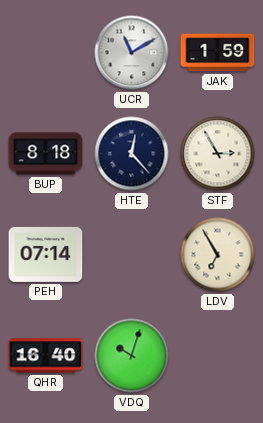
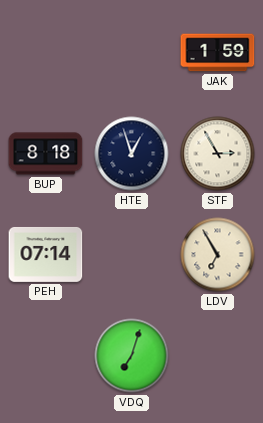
UCR: 11:10 -> none
HTE: 12:23 -> 12:57
QHR: 16:40 -> none
VDQ: 10:03 -> 7:03
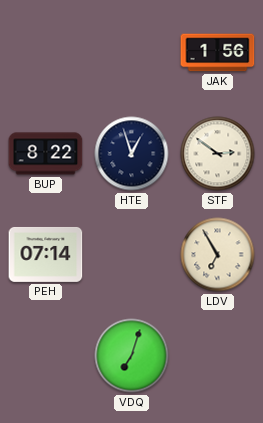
JAK: 1:59 -> 1:56
BUP: 8:18 -> 8:22
STF: 2:55 -> 2:51
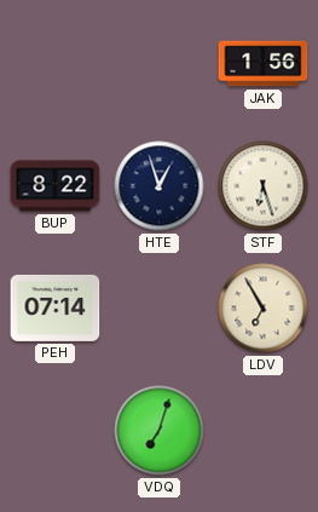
STF: 2:51 -> 6:27
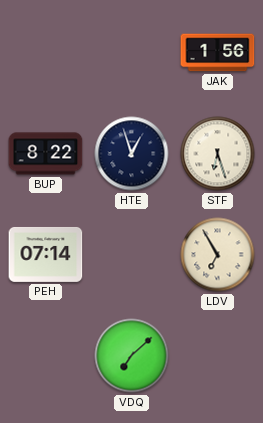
VDQ: 7:03 -> 7:08
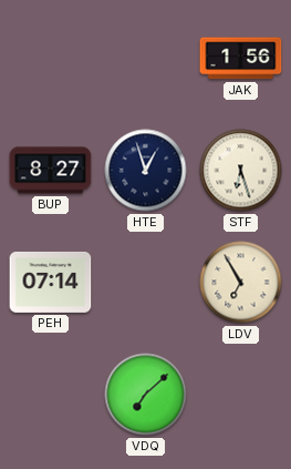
BUP: 8:22 -> 8:27
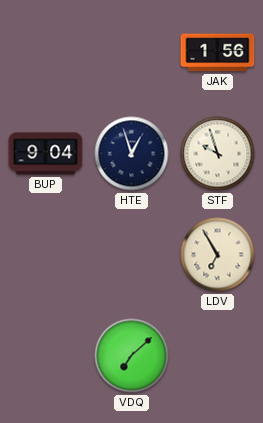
BUP: 8:27 -> 9:04
STF: 6:27 -> 9:57
PEH: 07:14 -> none
